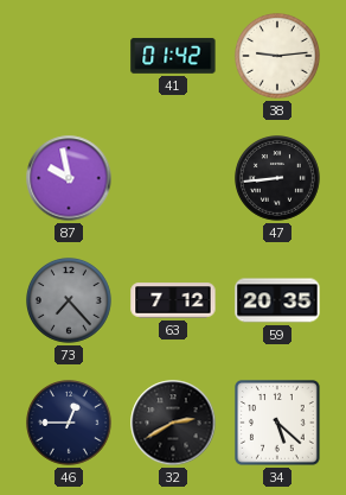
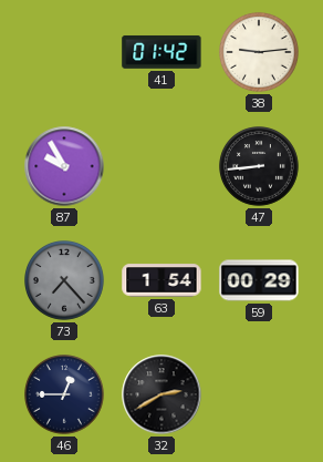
87: 9:58 -> 9:55
63: 7:12 -> 1:54
59: 20:35 -> 00:29
34: 5:22 -> none
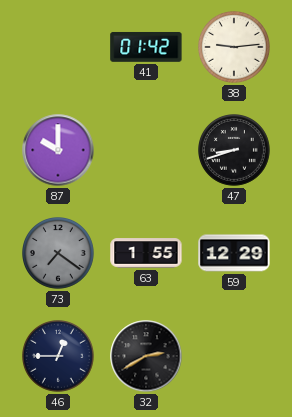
87: 9:55 -> 10:00
47: 8:44 -> 8:42
73: 7:23 -> 7:21
63: 1:54 -> 1:55
59: 00:29 -> 12:29
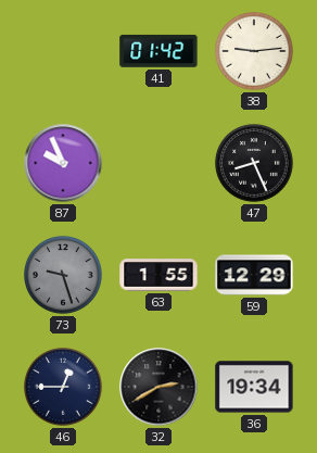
87: 10:00 -> 9:56
47: 8:42 -> 8:26
73: 7:21 -> 9:27
36: none -> 19:34
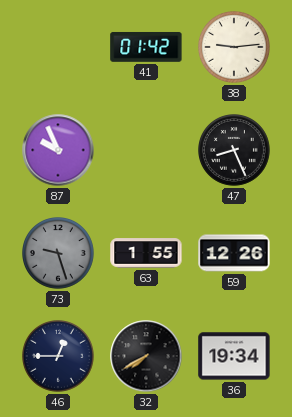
59: 12:29 -> 12:26
32: 2:40 -> 7:40
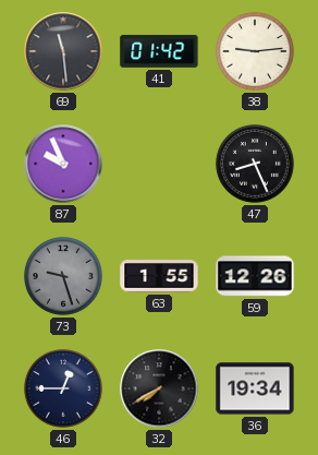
69: none -> 11:29
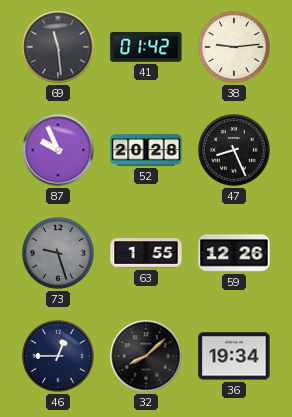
52: none -> 20:28
32: 7:40 -> 8:08
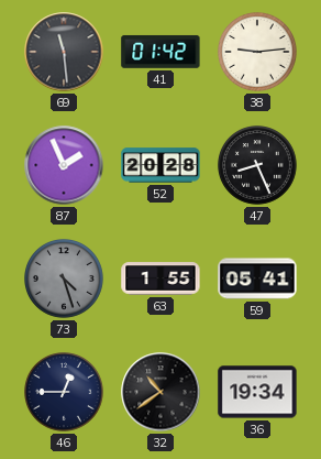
87: 9:56 -> 1:56
73: 9:27 -> 4:27
59: 12:26 -> 05:41
32: 8:08 -> 10:39
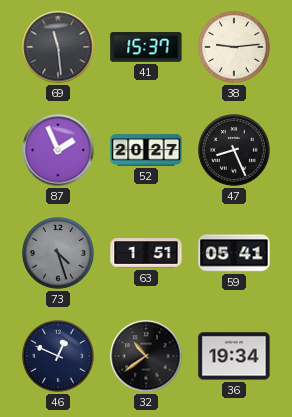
41: 01:42 -> 15:37
52: 20:28 -> 20:27
63: 1:55 -> 1:51
46: 12:45 -> 12:49
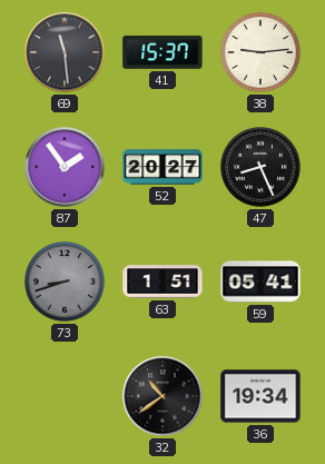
87: 1:56 -> 1:54
73: 4:27 -> 8:42
46: 12:49 -> none
